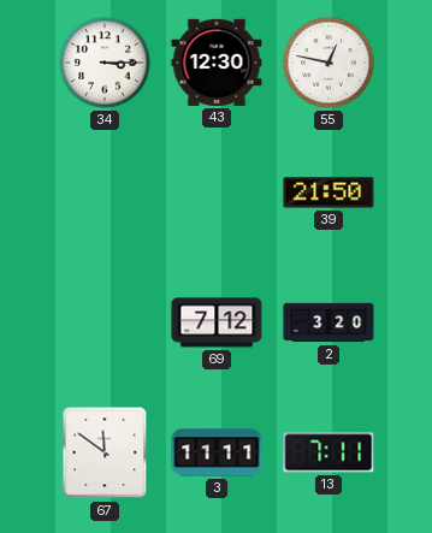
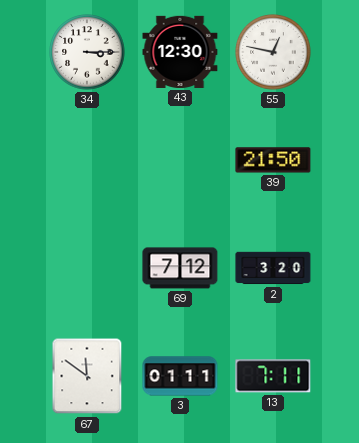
3: 11:11 -> 01:11
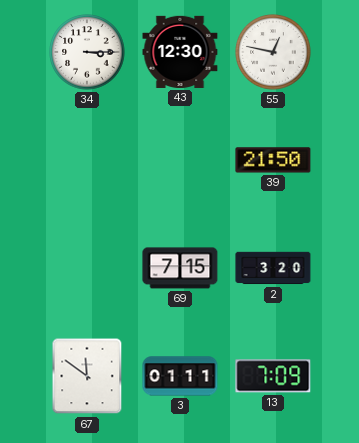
69: 7:12 -> 7:15
13: 7:11 -> 7:09
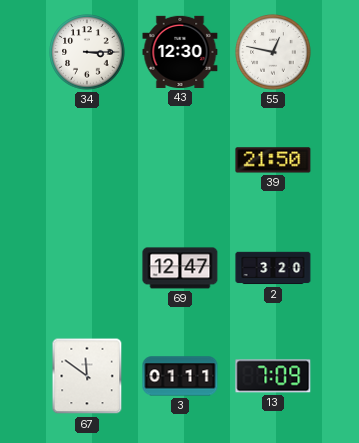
69: 7:15 -> 12:47
